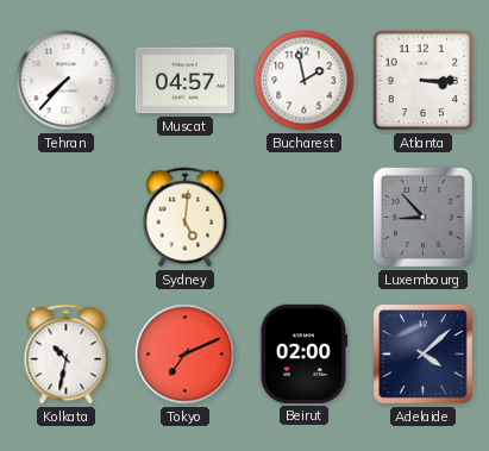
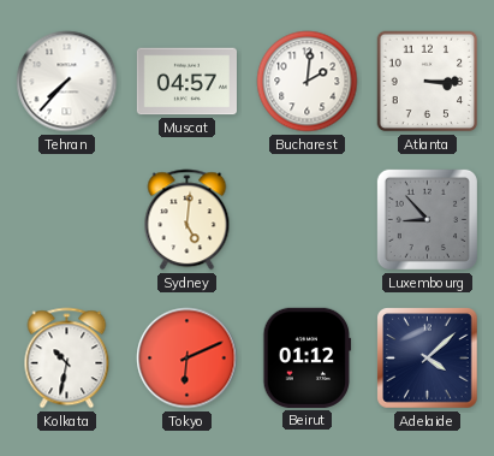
Bucharest: 1:58 -> 2:01
Tokyo: 7:11 -> 6:11
Beirut: 02:00 -> 01:12
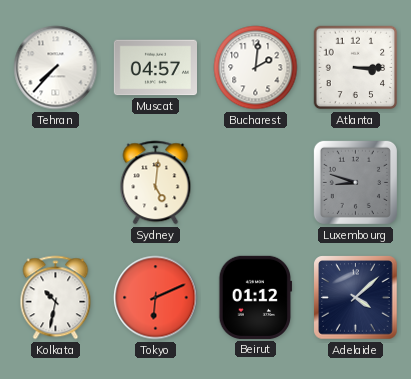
Luxembourg: 8:53 -> 8:48
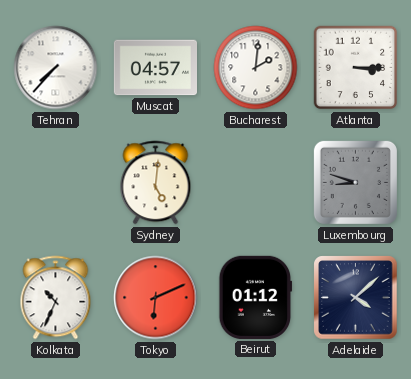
Kolkata: 10:32 -> 10:34
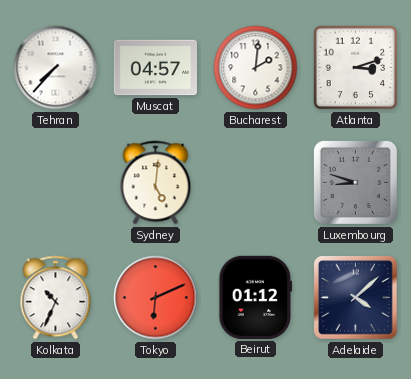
Atlanta: 3:15 -> 3:12
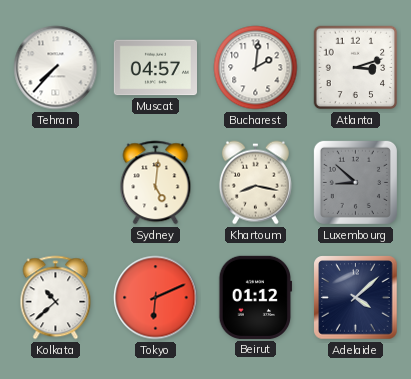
Khartoum: none -> 8:17
Luxembourg: 8:48 -> 8:52
Kolkata: 10:34 -> 10:38
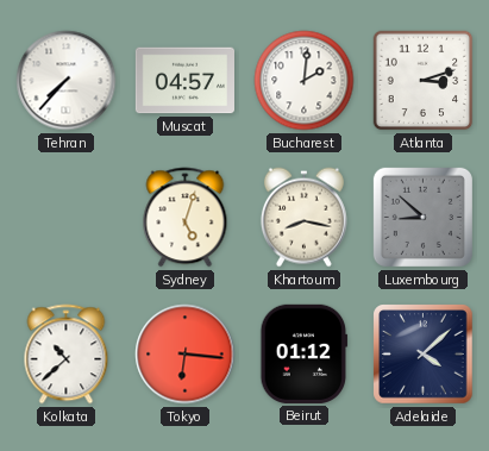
Sydney: 5:01 -> 5:03
Tokyo: 6:11 -> 6:16
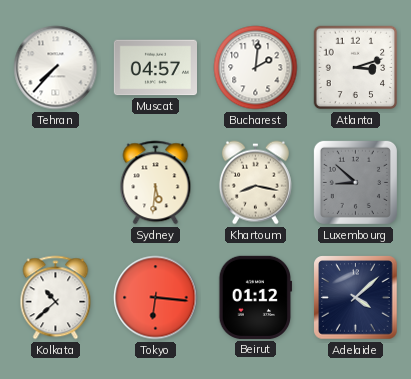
Sydney: 5:03 -> 5:31
